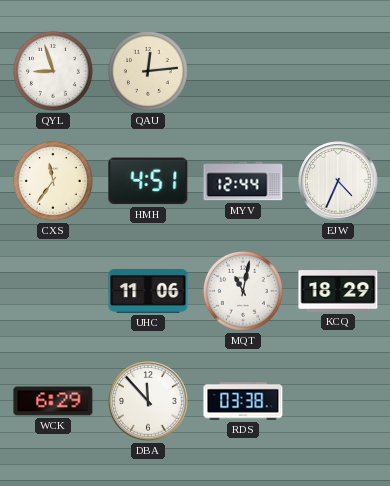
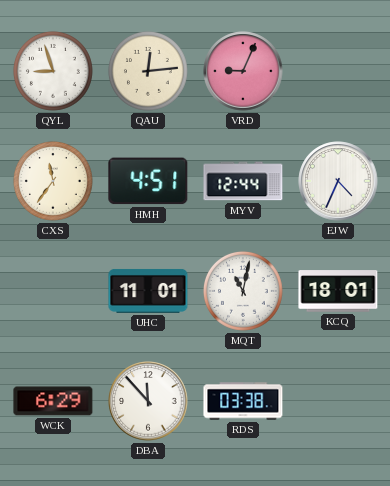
VRD: none -> 9:04
UHC: 11:06 -> 11:01
KCQ: 18:29 -> 18:01
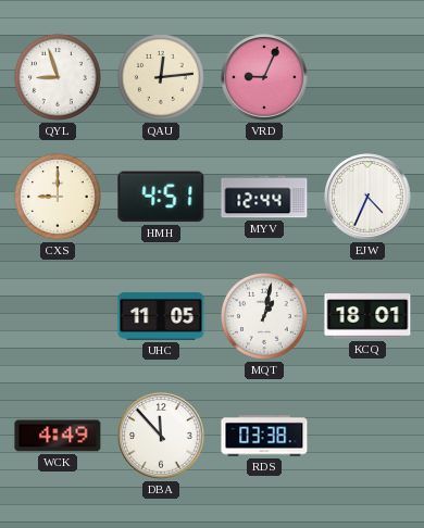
CXS: 11:36 -> 9:00
UHC: 11:01 -> 11:05
MQT: 11:02 -> 1:02
WCK: 6:29 -> 4:49
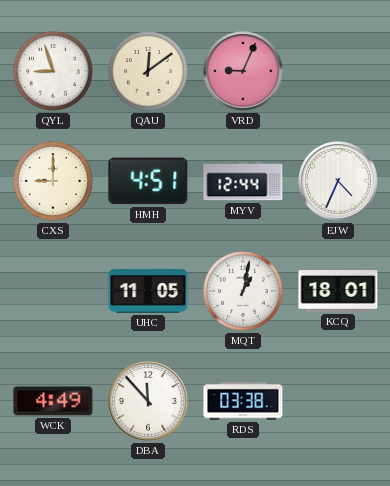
QAU: 12:14 -> 12:09
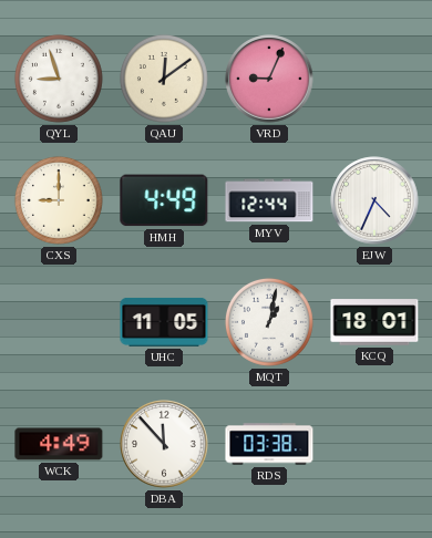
HMH: 4:51 -> 4:49
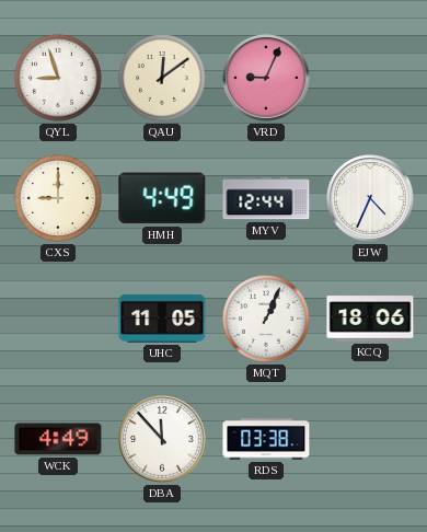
MQT: 1:02 -> 1:04
KCQ: 18:01 -> 18:06
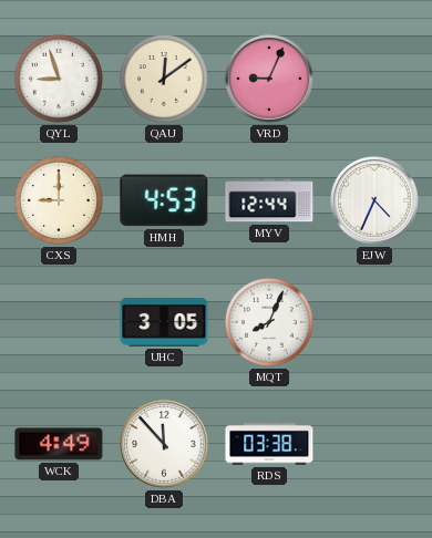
HMH: 4:49 -> 4:53
UHC: 11:05 -> 3:05
MQT: 1:04 -> 8:04
KCQ: 18:06 -> none
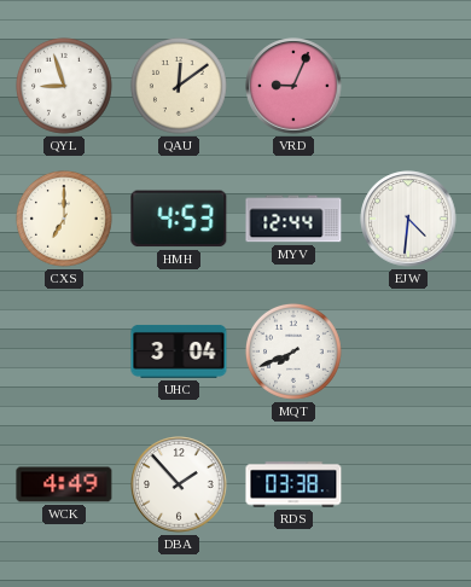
CXS: 9:00 -> 7:00
EJW: 4:34 -> 4:31
UHC: 3:05 -> 3:04
MQT: 8:04 -> 7:41
DBA: 11:53 -> 1:53
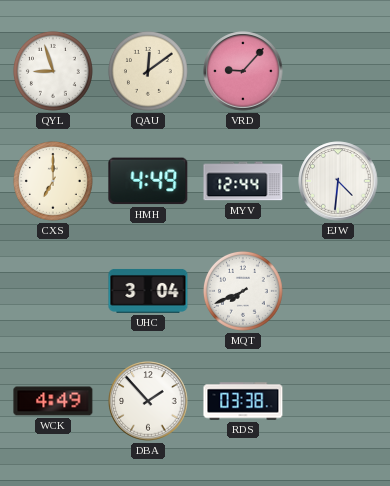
VRD: 9:04 -> 9:07
HMH: 4:53 -> 4:49
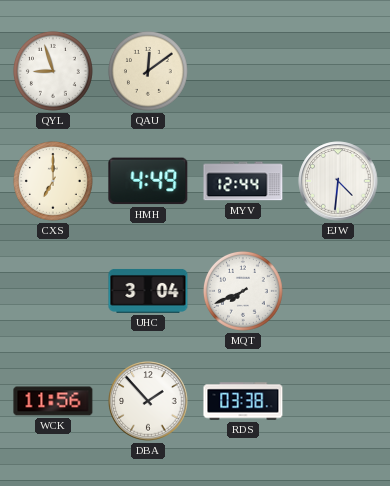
VRD: 9:07 -> none
WCK: 4:49 -> 11:56
